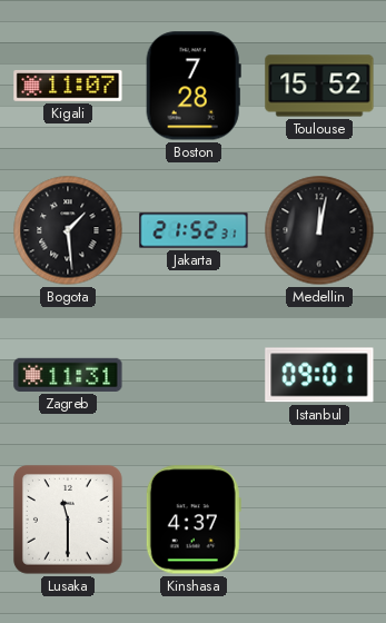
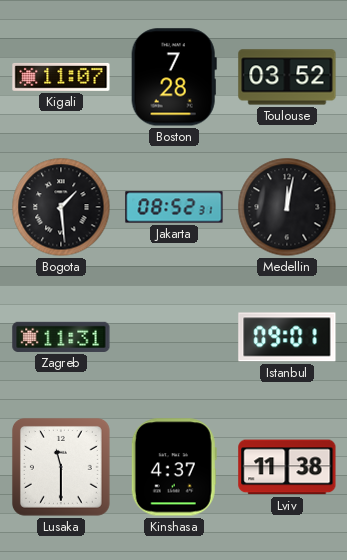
Toulouse: 15:52 -> 03:52
Jakarta: 21:52 -> 08:52
Lviv: none -> 11:38
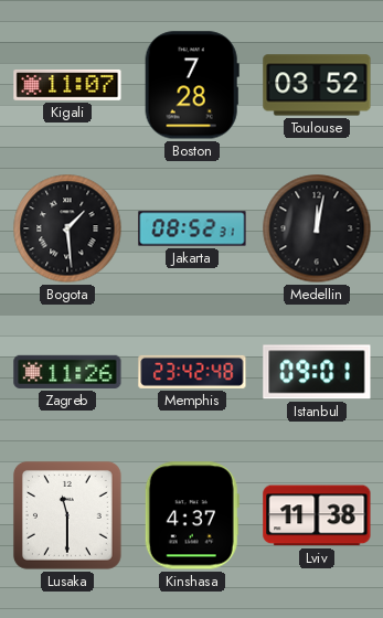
Zagreb: 11:31 -> 11:26
Memphis: none -> 23:42
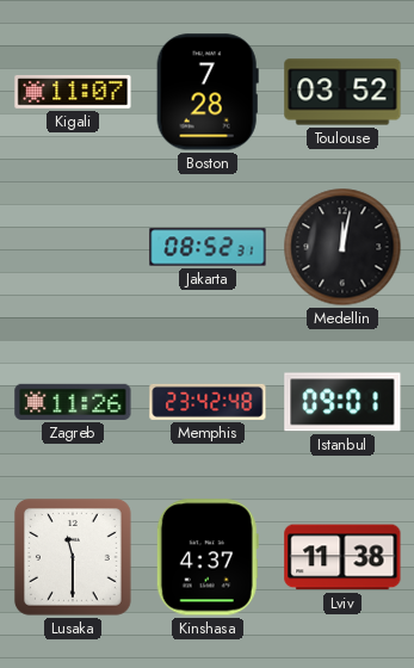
Bogota: 1:29 -> none
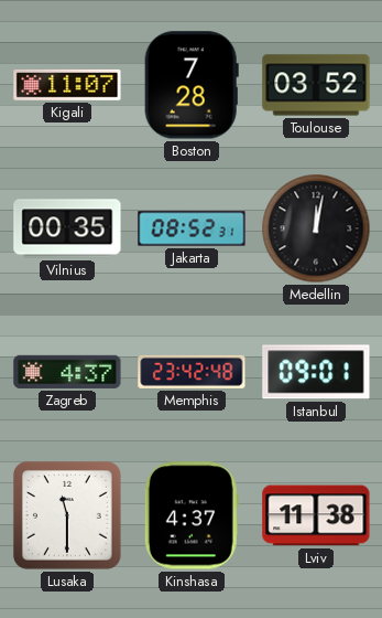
Vilnius: none -> 00:35
Zagreb: 11:26 -> 4:37
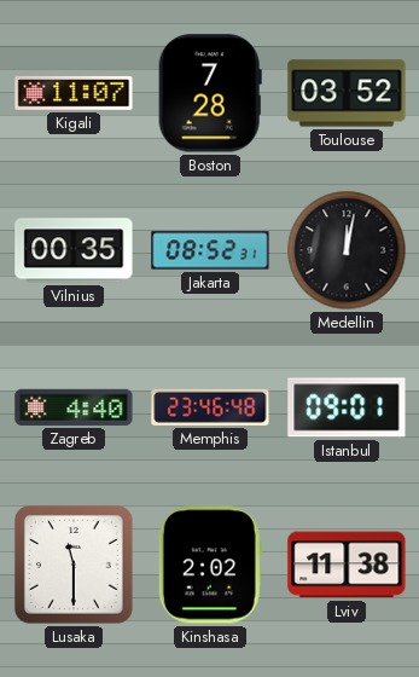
Zagreb: 4:37 -> 4:40
Memphis: 23:42 -> 23:46
Kinshasa: 4:37 -> 2:02
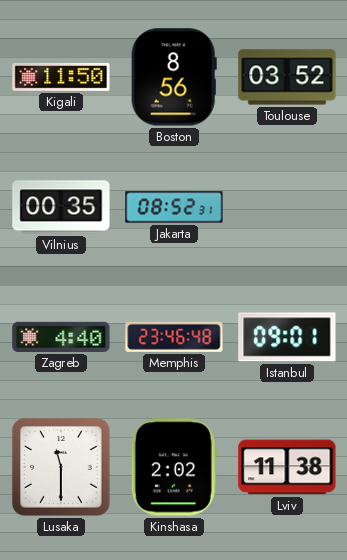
Kigali: 11:07 -> 11:50
Boston: 7:28 -> 8:56
Medellin: 12:02 -> none
